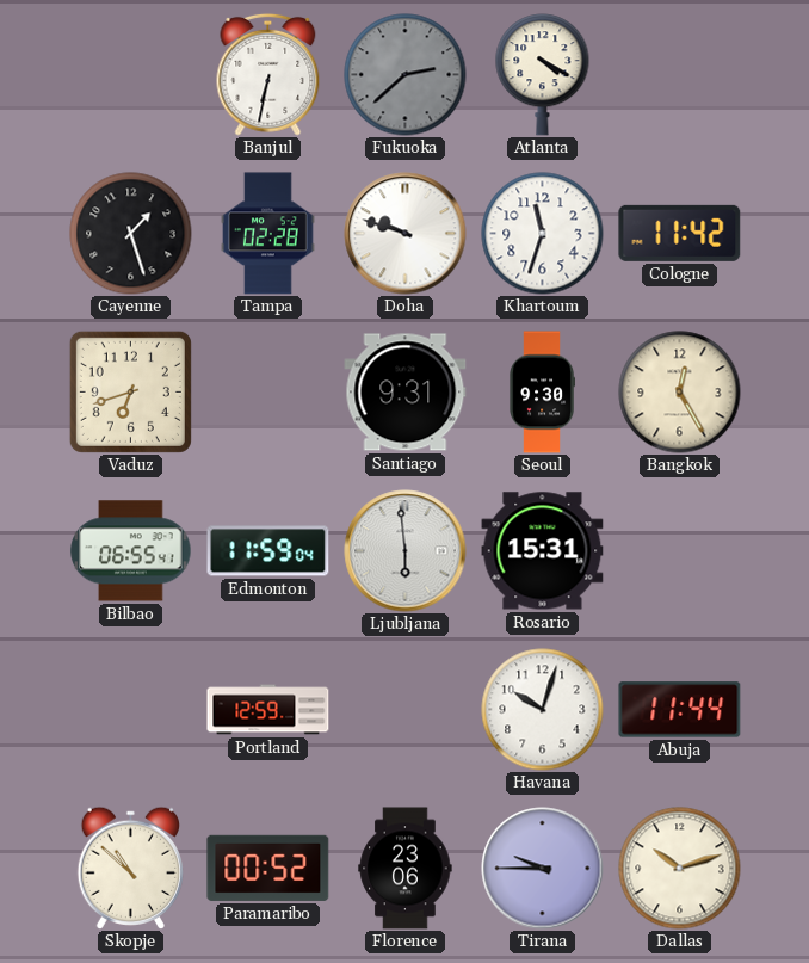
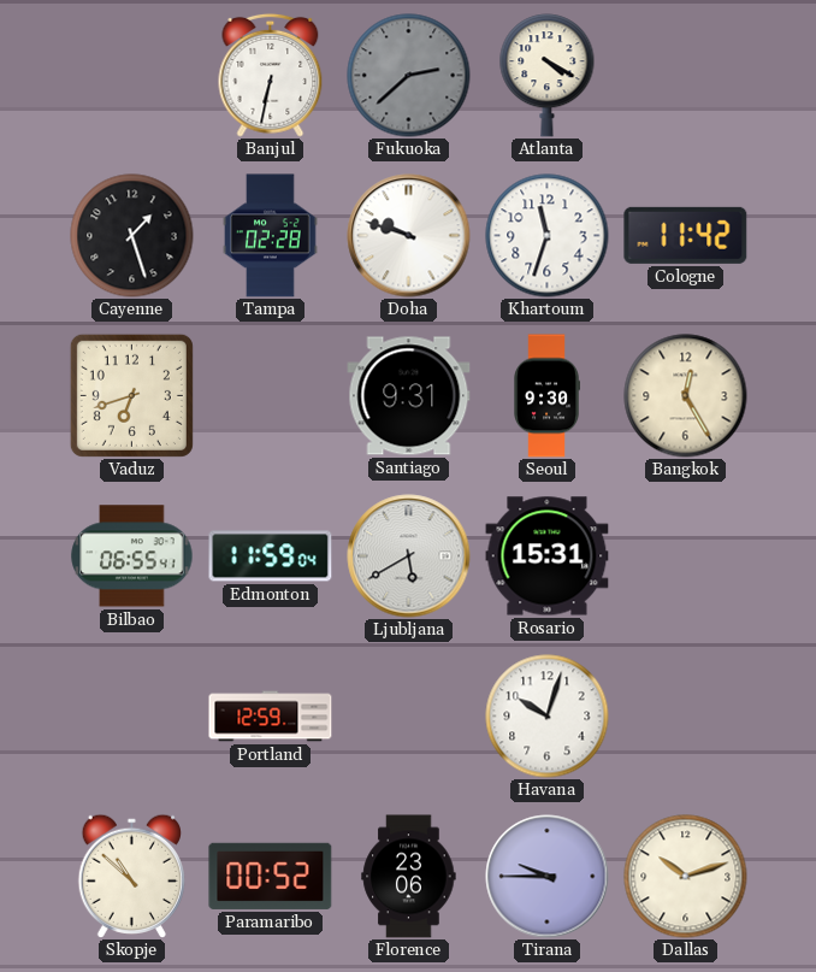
Ljubljana: 5:59 -> 5:40
Abuja: 11:44 -> none
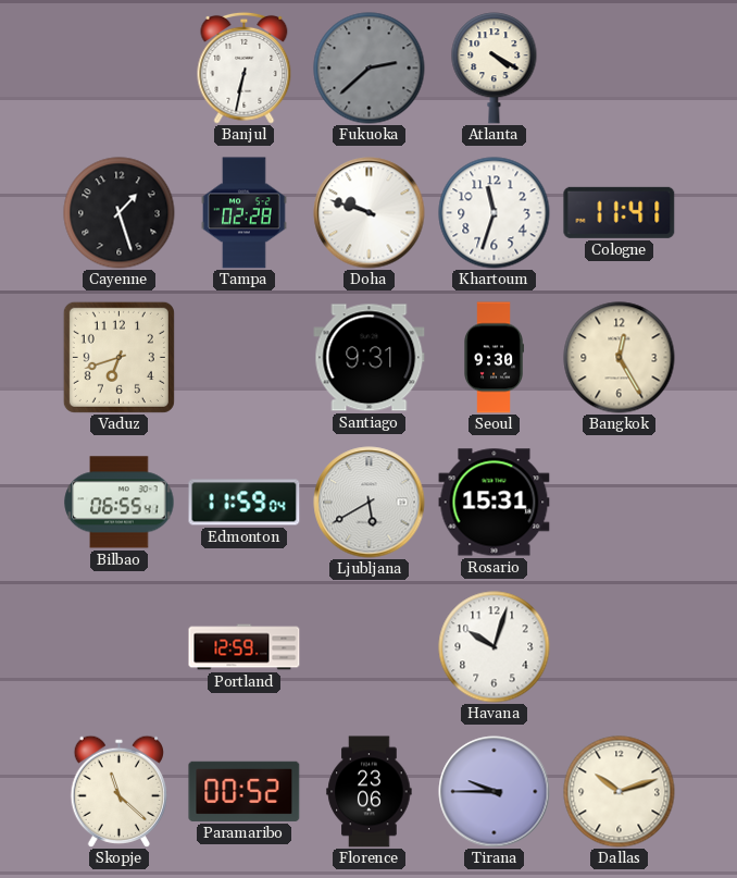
Cologne: 11:42 -> 11:41
Skopje: 10:52 -> 11:22
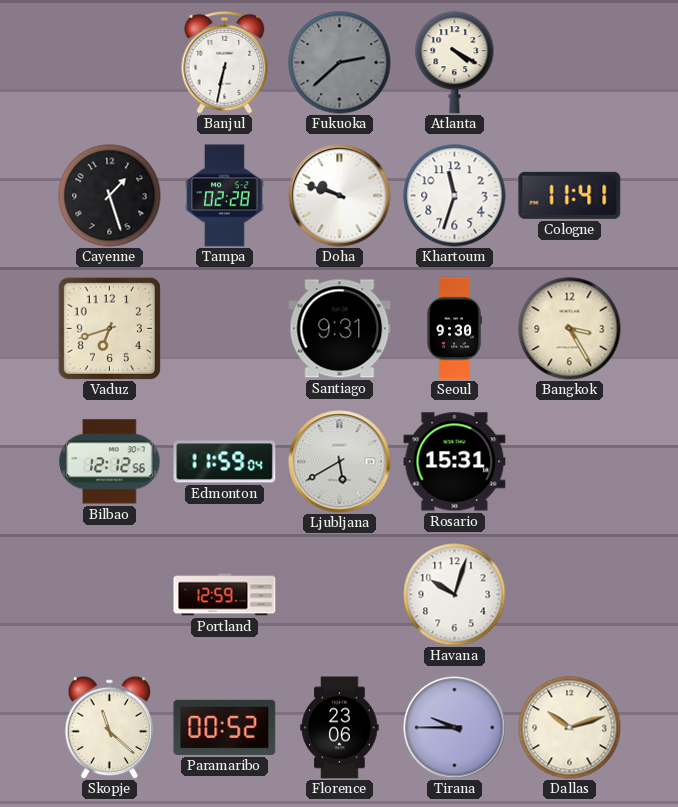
Bangkok: 12:25 -> 3:25
Bilbao: 06:55 -> 12:12
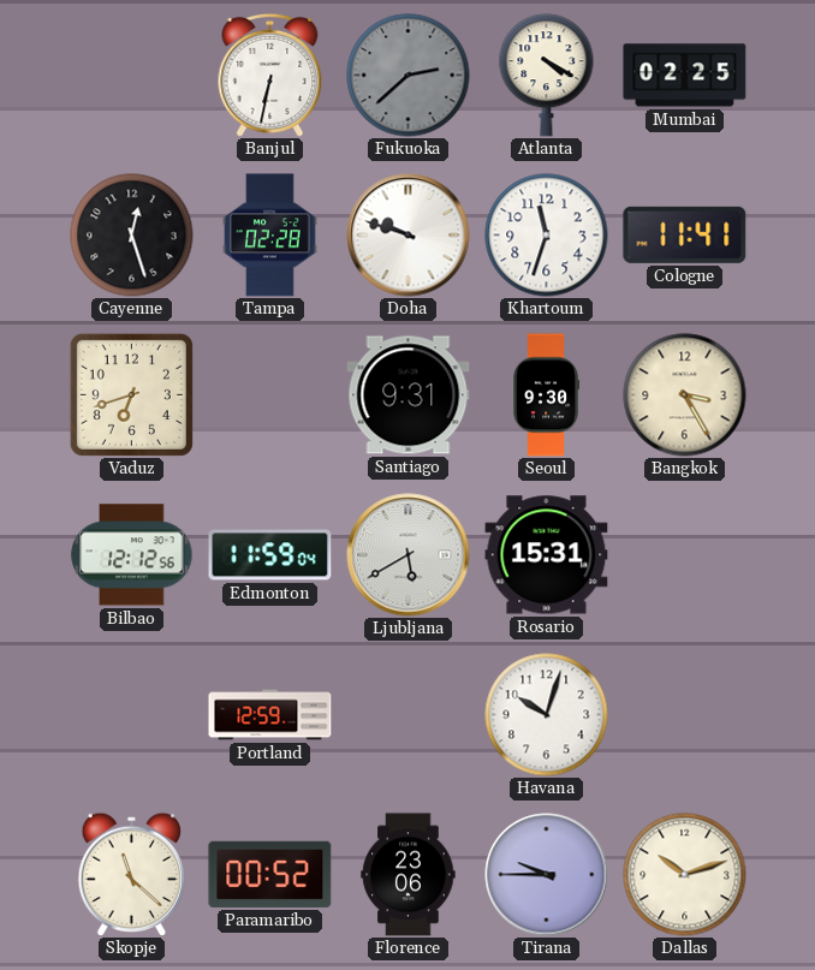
Mumbai: none -> 02:25
Cayenne: 1:27 -> 12:27
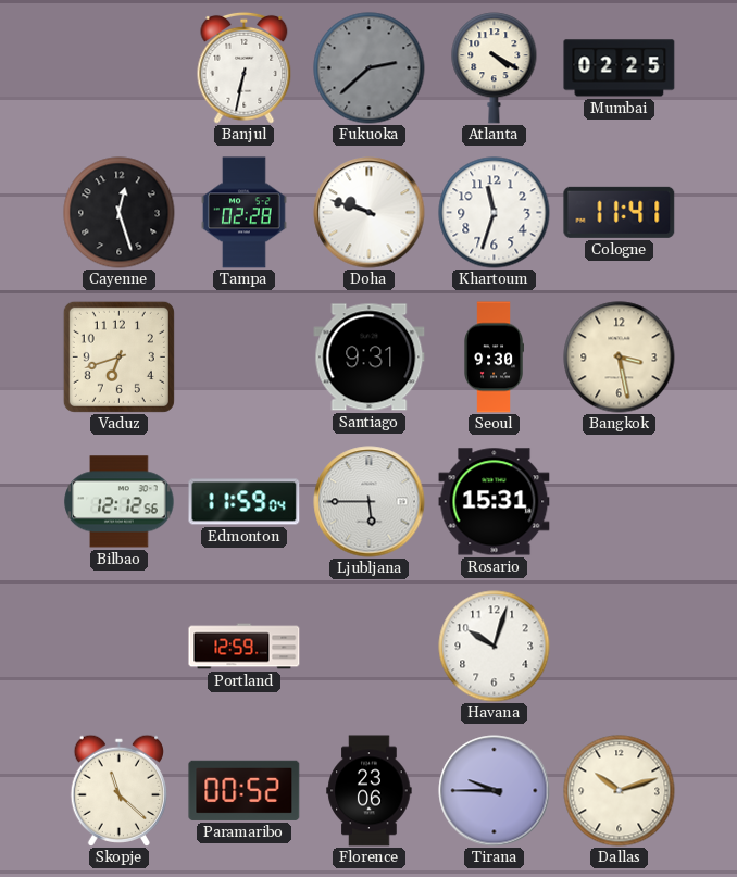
Bangkok: 3:25 -> 3:28
Ljubljana: 5:40 -> 5:45
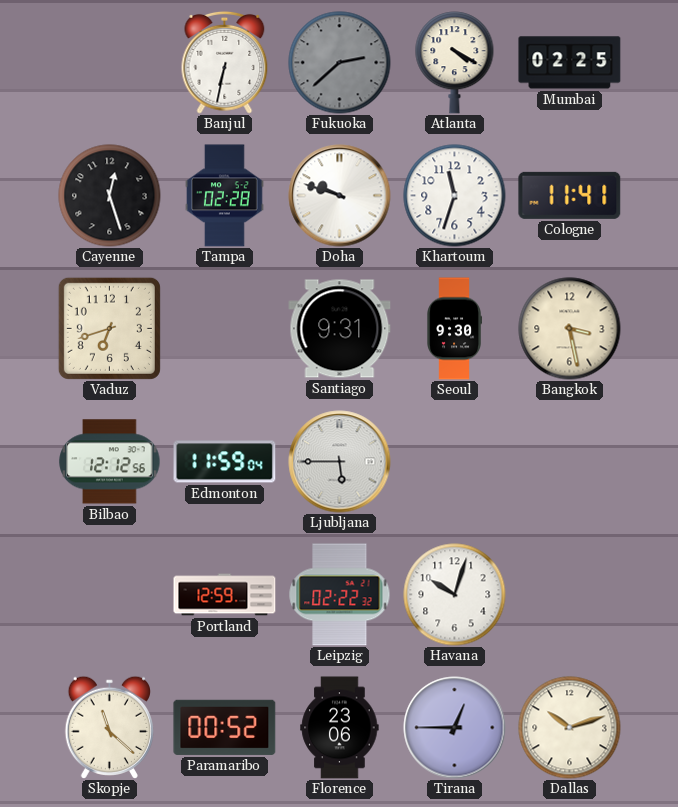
Rosario: 15:31 -> none
Leipzig: none -> 02:22
Tirana: 9:45 -> 12:45
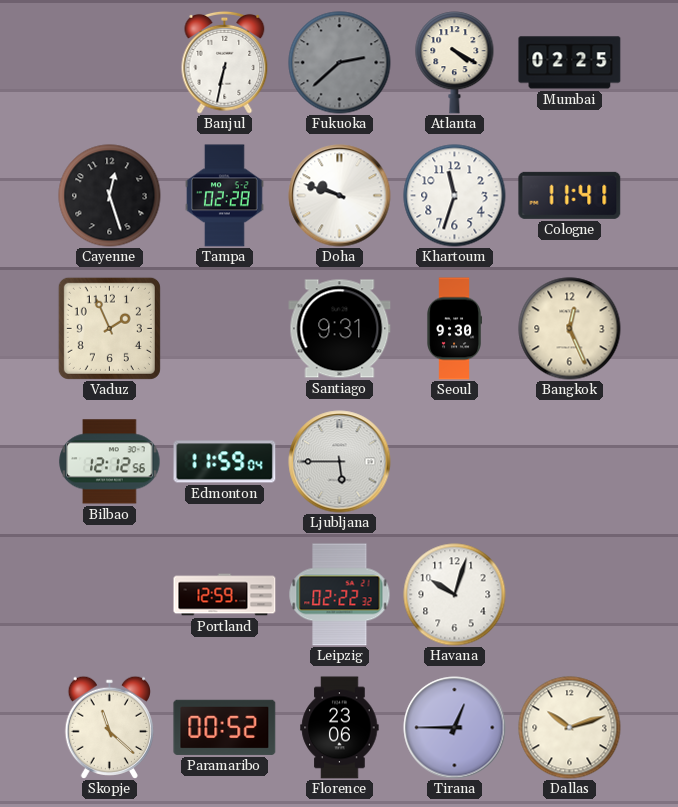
Vaduz: 6:42 -> 1:56
Bangkok: 3:28 -> 12:26
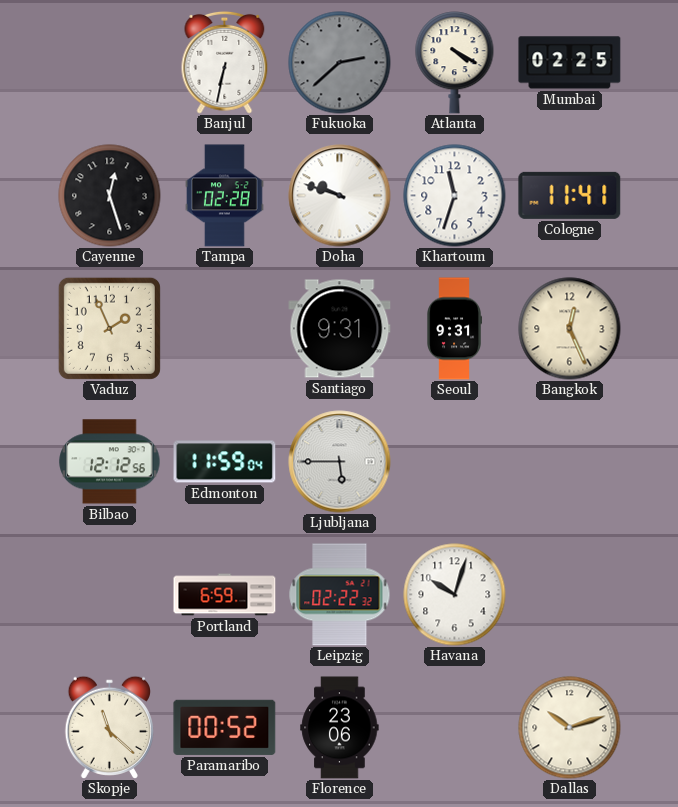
Seoul: 9:30 -> 9:31
Portland: 12:59 -> 6:59
Tirana: 12:45 -> none
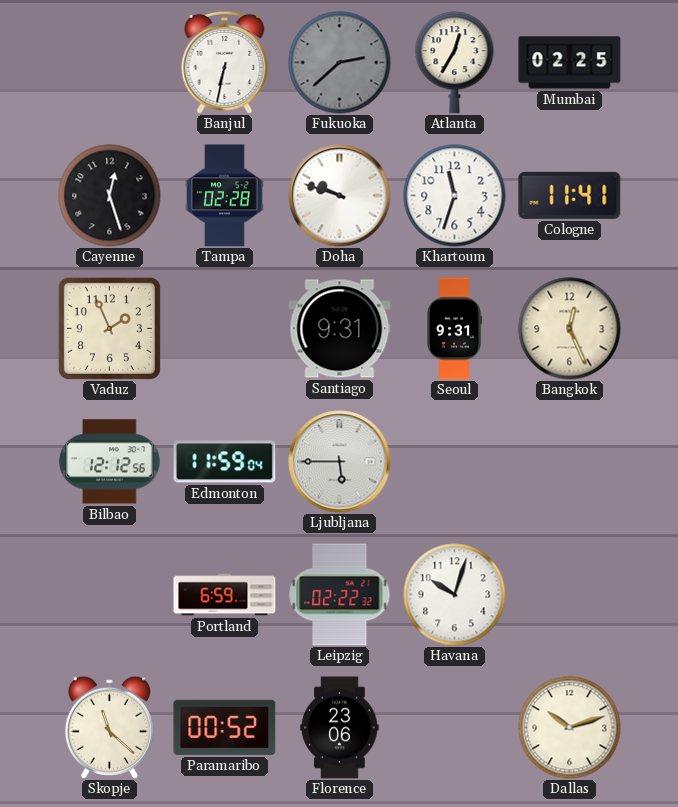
Atlanta: 4:20 -> 12:35
